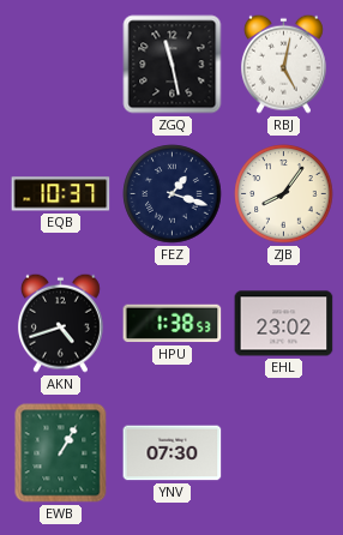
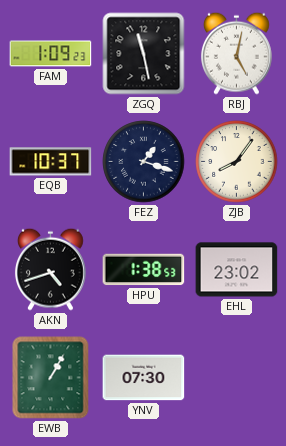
FAM: none -> 1:09
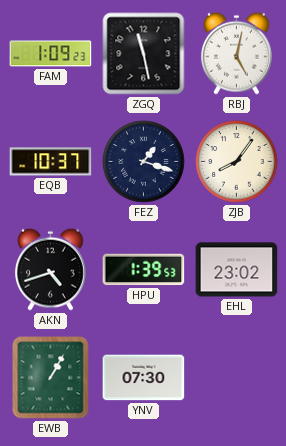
HPU: 1:38 -> 1:39
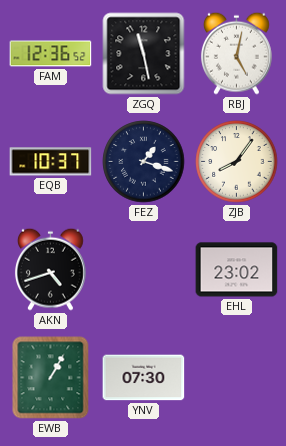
FAM: 1:09 -> 12:36
HPU: 1:39 -> none
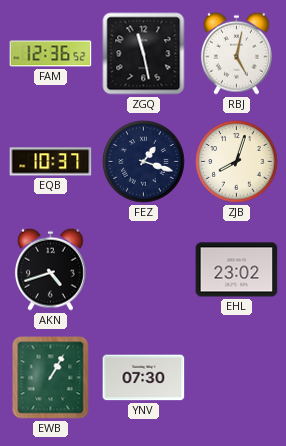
ZJB: 8:06 -> 8:03
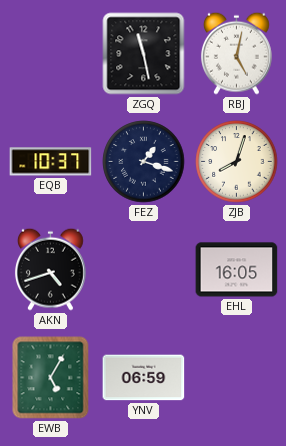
FAM: 12:36 -> none
EHL: 23:02 -> 16:05
EWB: 1:05 -> 5:05
YNV: 07:30 -> 06:59
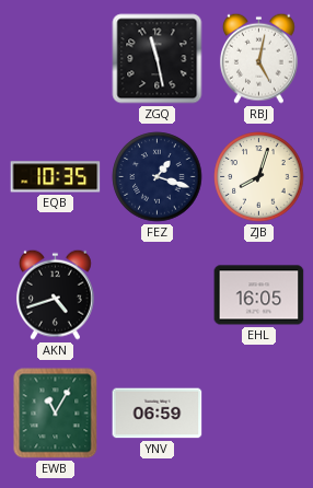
EQB: 10:37 -> 10:35
EWB: 5:05 -> 11:05
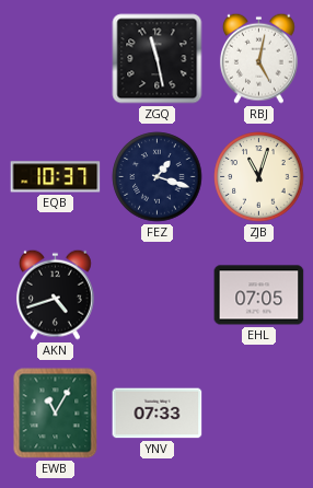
EQB: 10:35 -> 10:37
ZJB: 8:03 -> 11:03
EHL: 16:05 -> 07:05
YNV: 06:59 -> 07:33
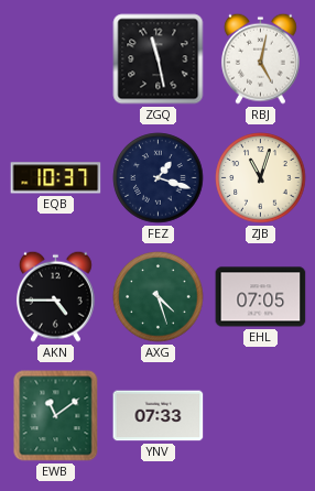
AKN: 4:42 -> 4:45
AXG: none -> 4:27
EWB: 11:05 -> 11:09
